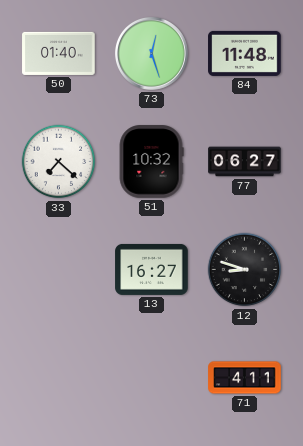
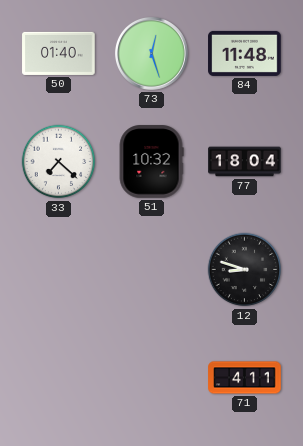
77: 06:27 -> 18:04
13: 16:27 -> none
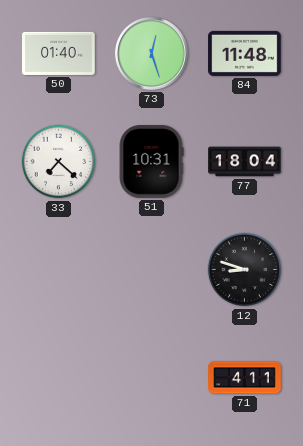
51: 10:32 -> 10:31
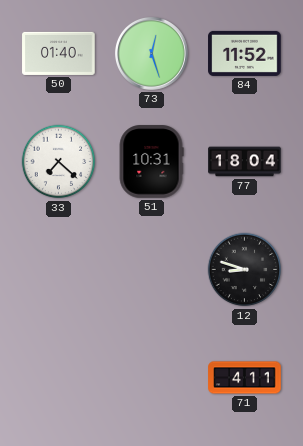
84: 11:48 -> 11:52
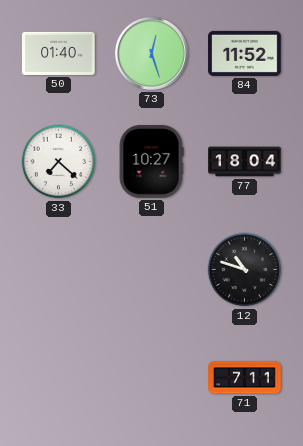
51: 10:31 -> 10:27
12: 8:48 -> 10:48
71: 4:11 -> 7:11
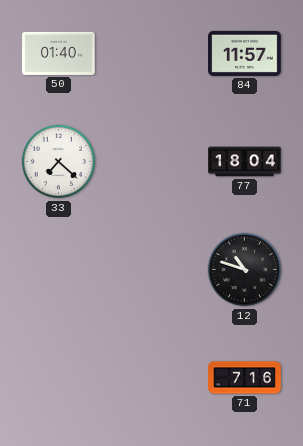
73: 12:27 -> none
84: 11:52 -> 11:57
51: 10:27 -> none
71: 7:11 -> 7:16
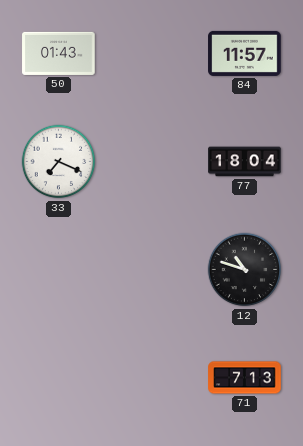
50: 01:40 -> 01:43
33: 7:22 -> 7:19
71: 7:16 -> 7:13
